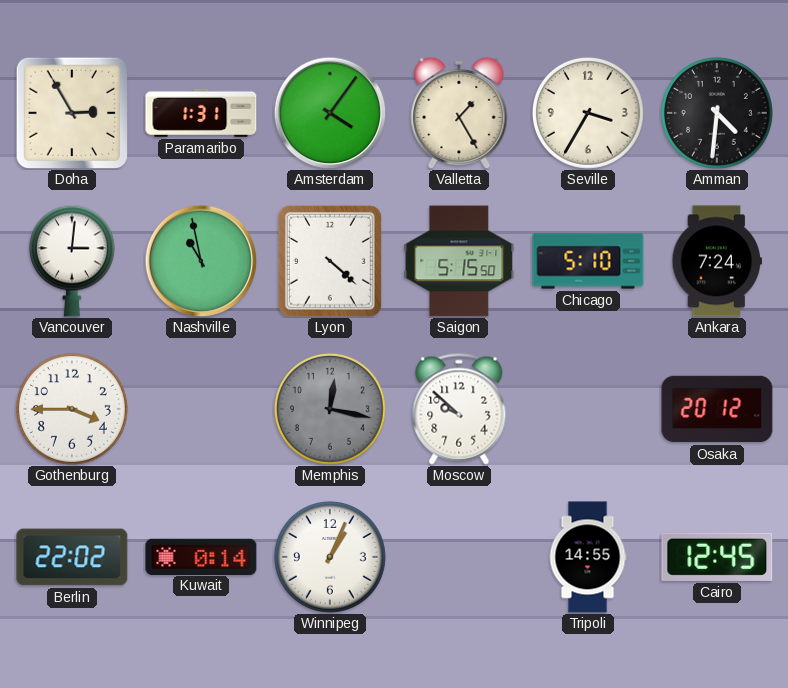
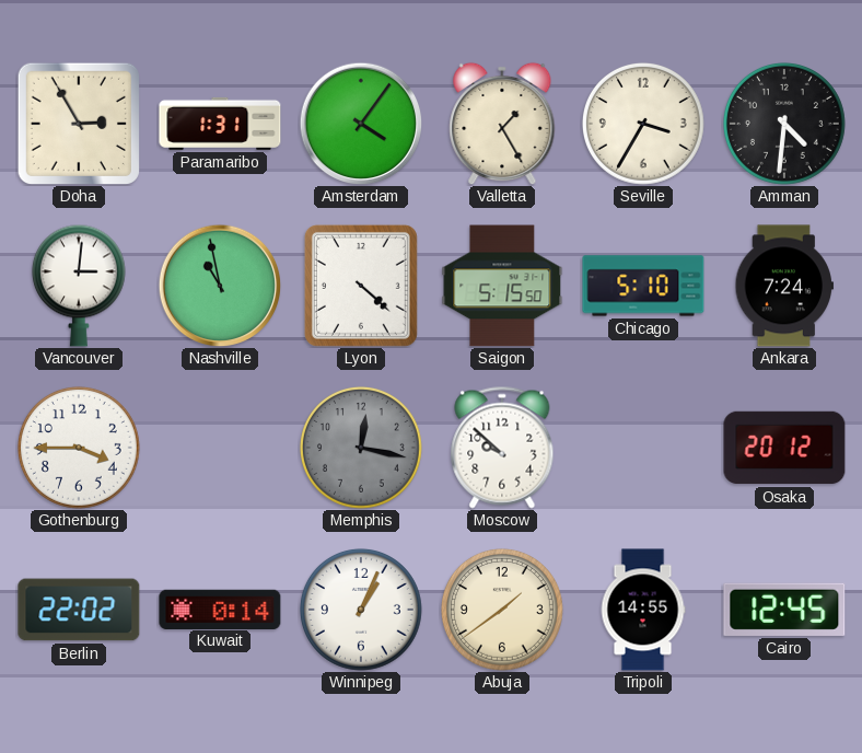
Abuja: none -> 1:39
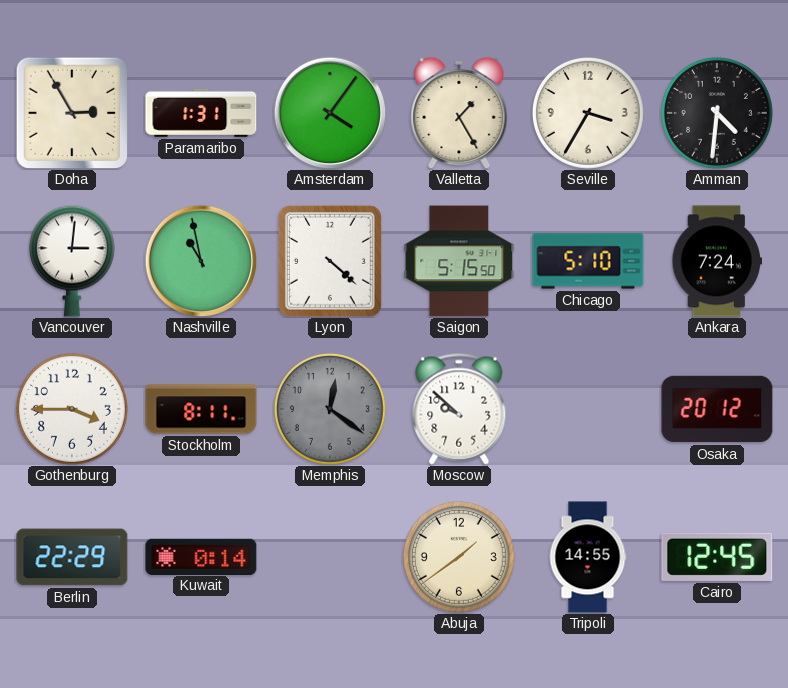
Stockholm: none -> 8:11
Memphis: 12:17 -> 12:21
Berlin: 22:02 -> 22:29
Winnipeg: 1:04 -> none
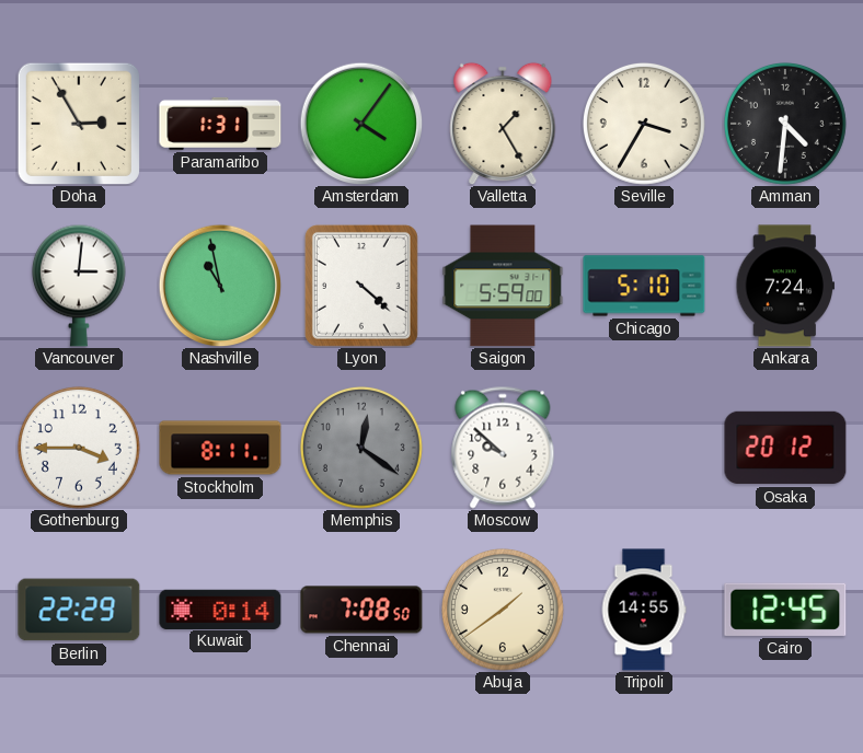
Saigon: 5:15 -> 5:59
Chennai: none -> 7:08
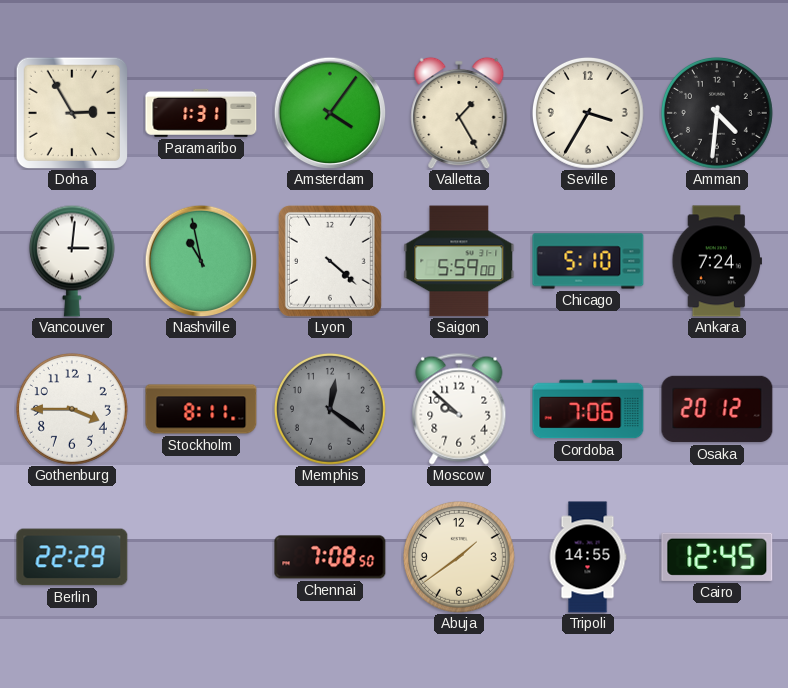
Cordoba: none -> 7:06
Kuwait: 0:14 -> none
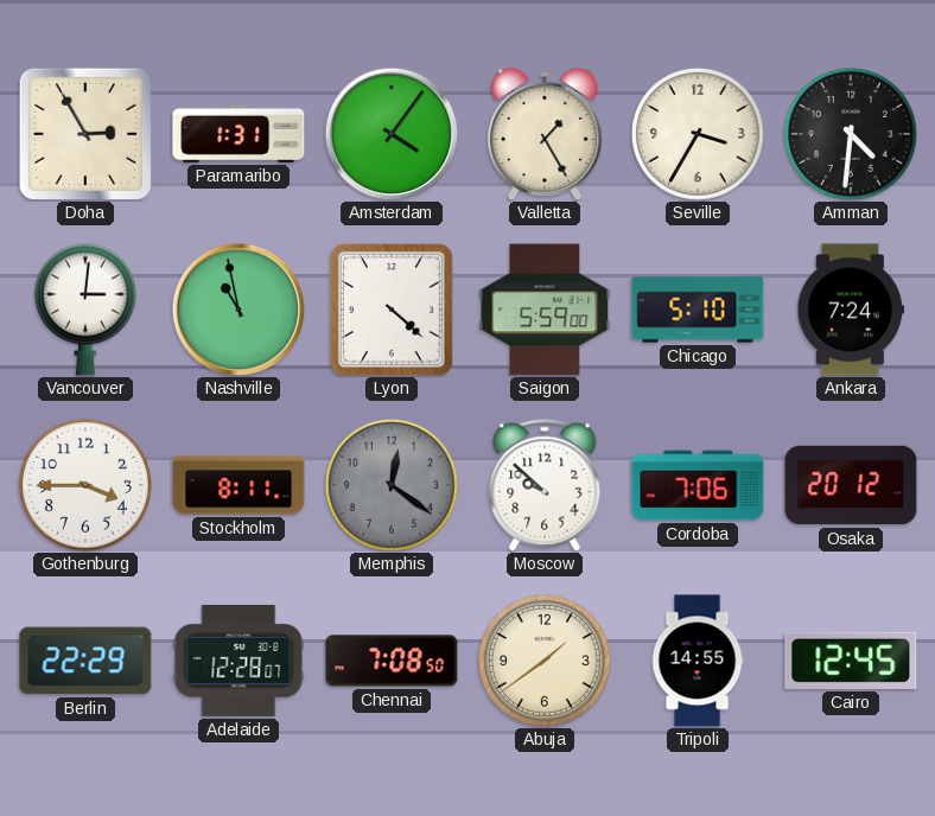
Adelaide: none -> 12:28
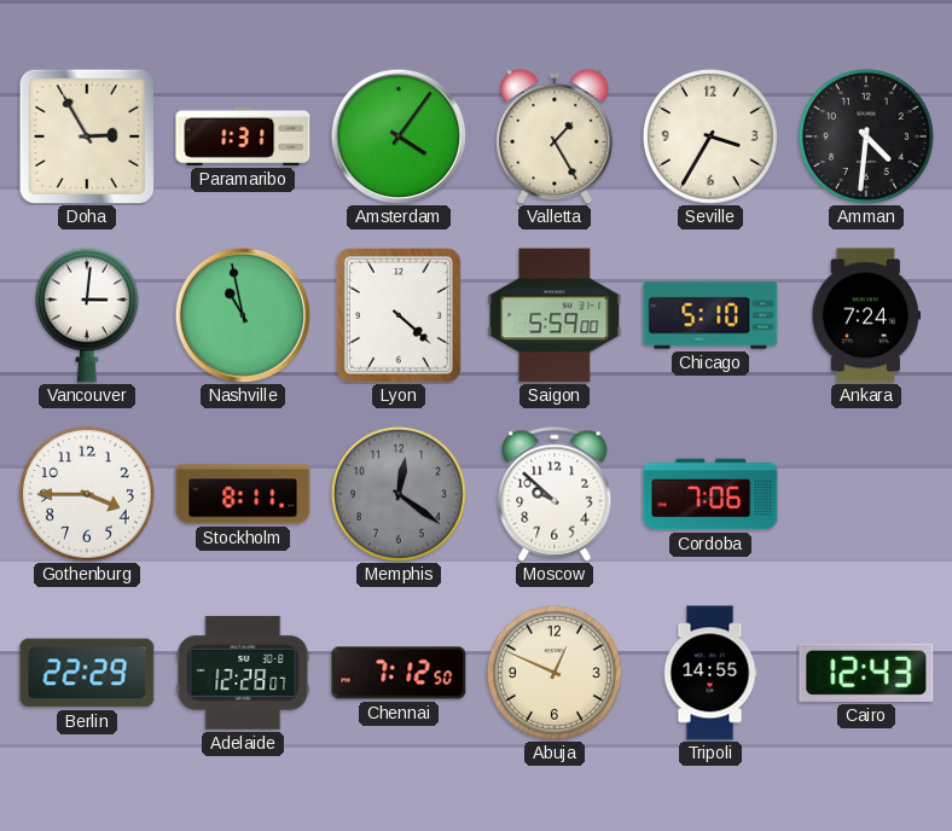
Osaka: 20:12 -> none
Chennai: 7:08 -> 7:12
Abuja: 1:39 -> 12:49
Cairo: 12:45 -> 12:43
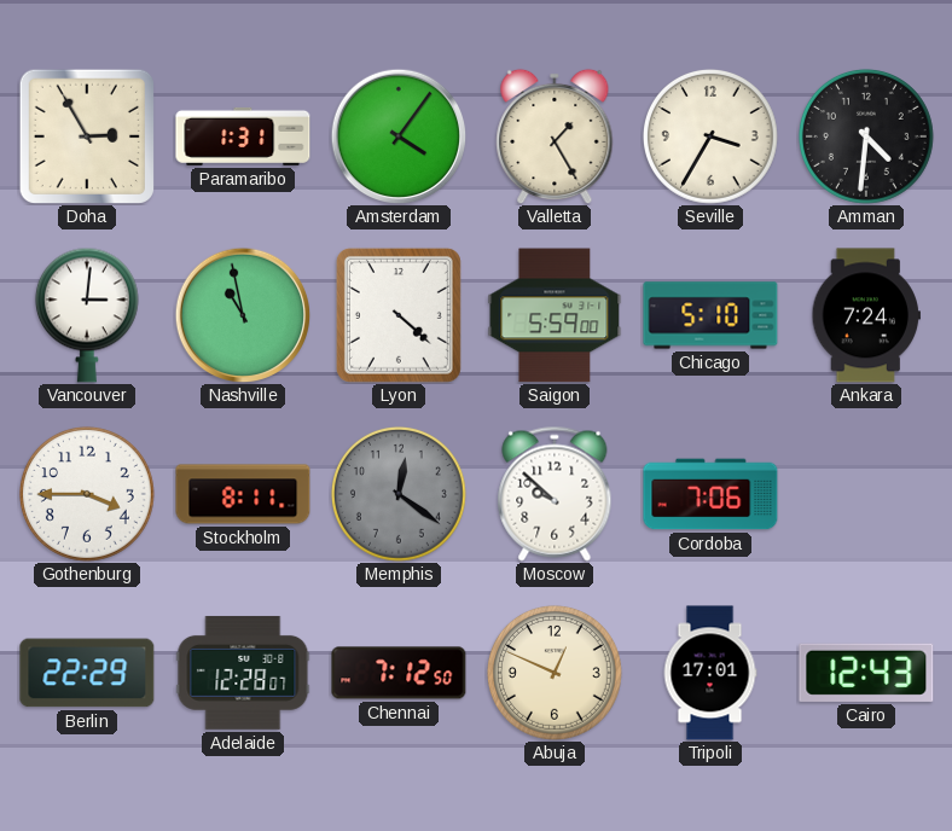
Tripoli: 14:55 -> 17:01
